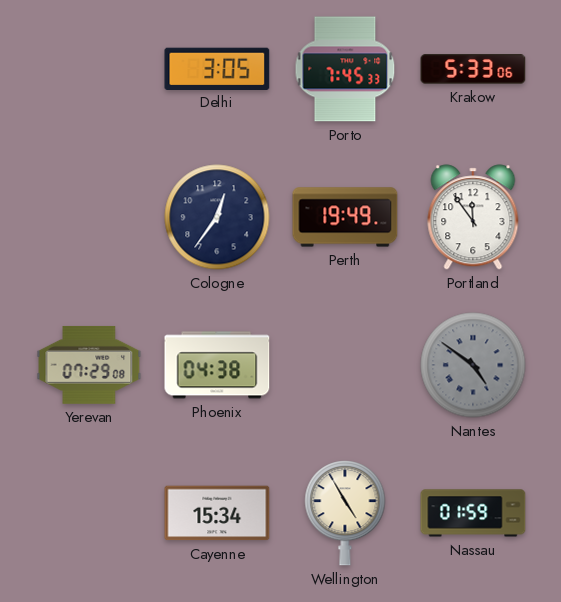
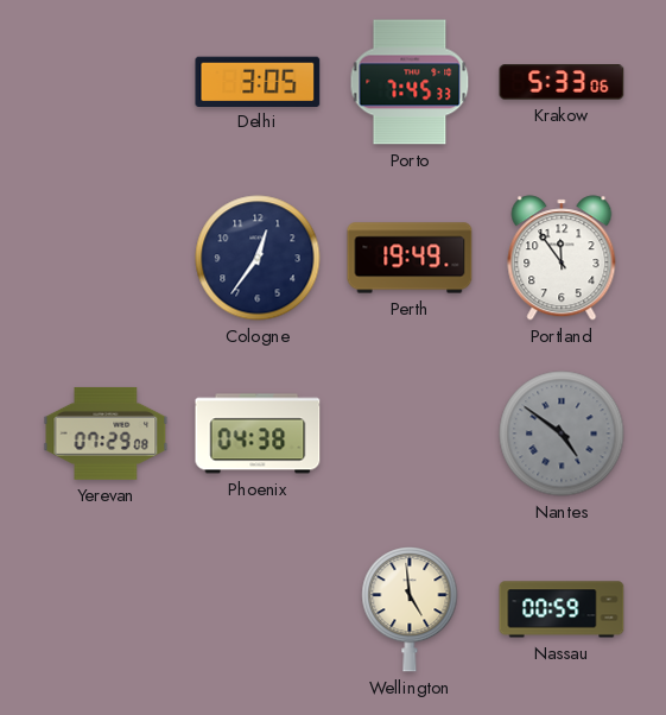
Cayenne: 15:34 -> none
Wellington: 4:55 -> 4:59
Nassau: 01:59 -> 00:59
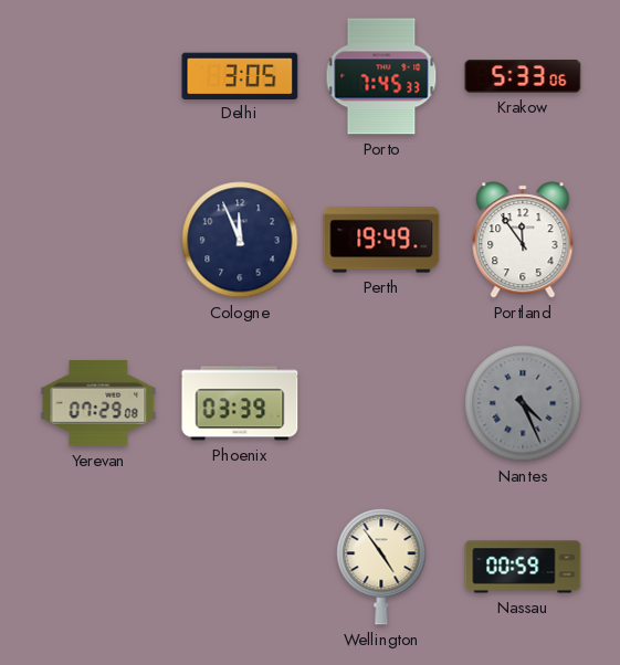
Cologne: 12:36 -> 11:56
Phoenix: 04:38 -> 03:39
Nantes: 4:51 -> 4:26
Wellington: 4:59 -> 4:54
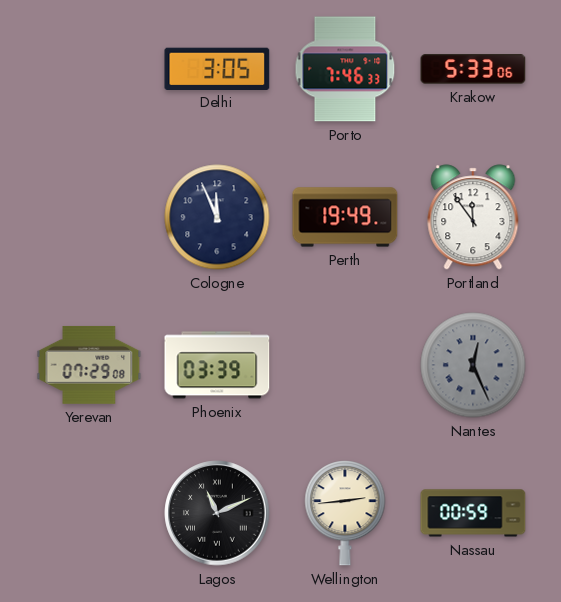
Porto: 7:45 -> 7:46
Nantes: 4:26 -> 12:26
Lagos: none -> 11:11
Wellington: 4:54 -> 2:44
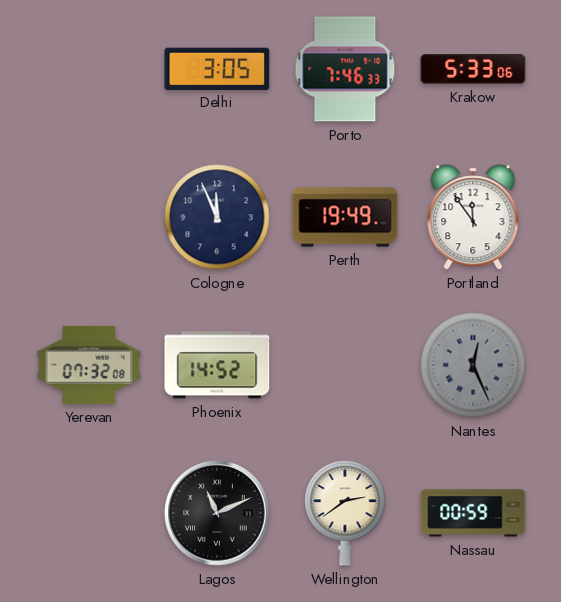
Yerevan: 07:29 -> 07:32
Phoenix: 03:39 -> 14:52
Wellington: 2:44 -> 2:39
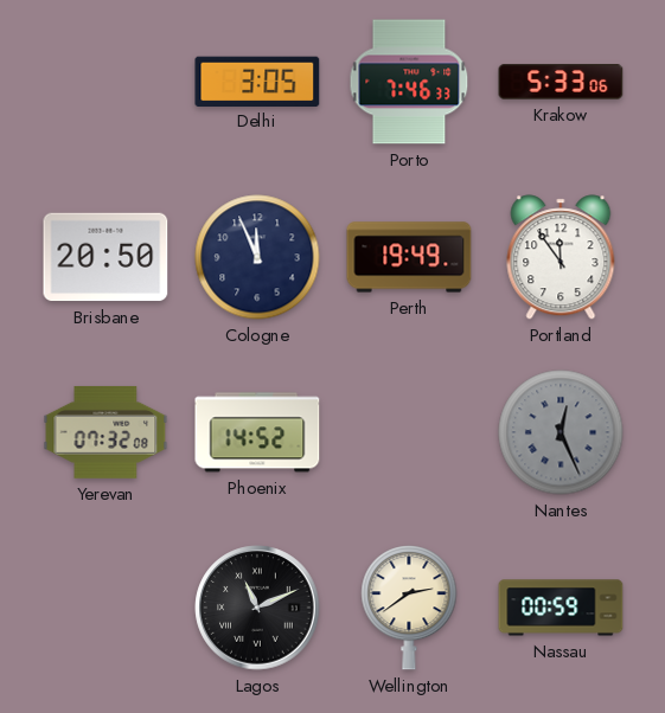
Brisbane: none -> 20:50
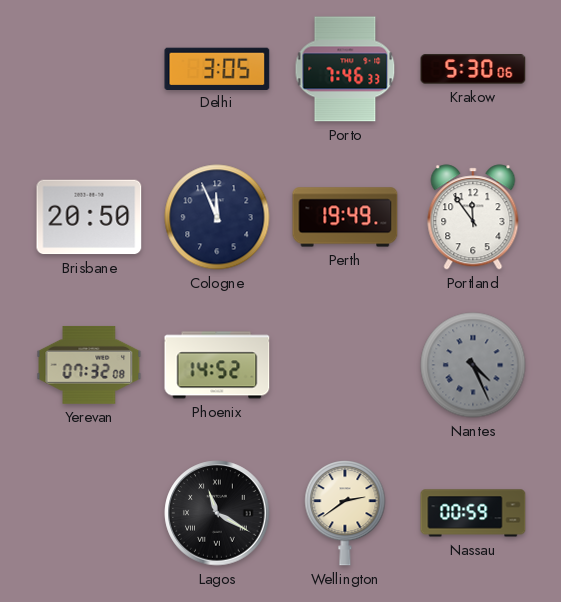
Krakow: 5:33 -> 5:30
Nantes: 12:26 -> 4:26
Lagos: 11:11 -> 11:20
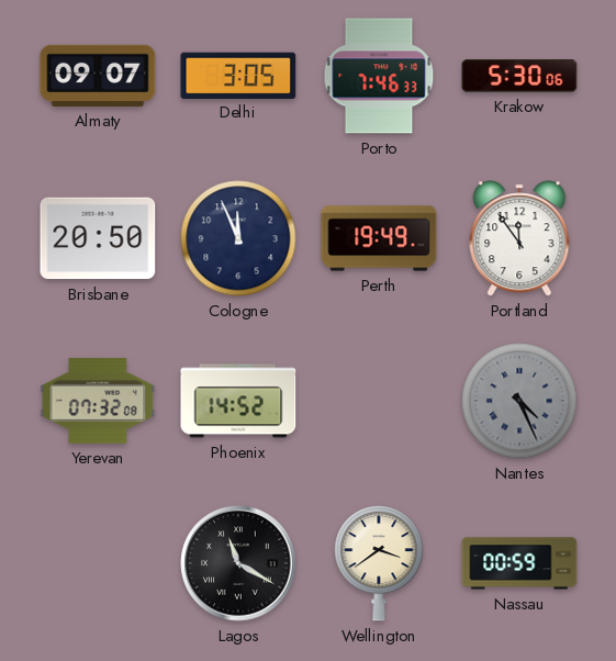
Almaty: none -> 09:07
Wellington: 2:39 -> 3:39
